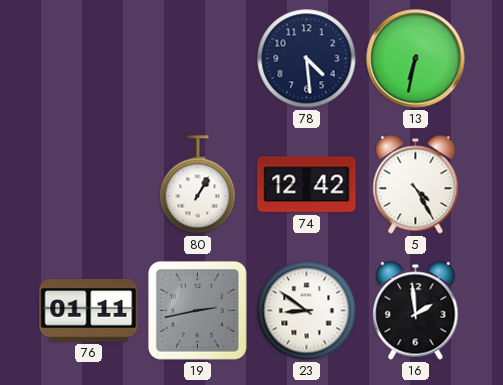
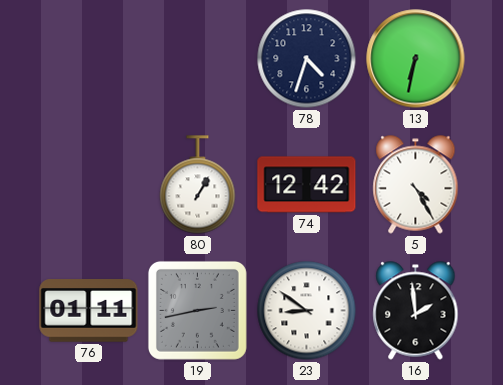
78: 4:29 -> 4:33
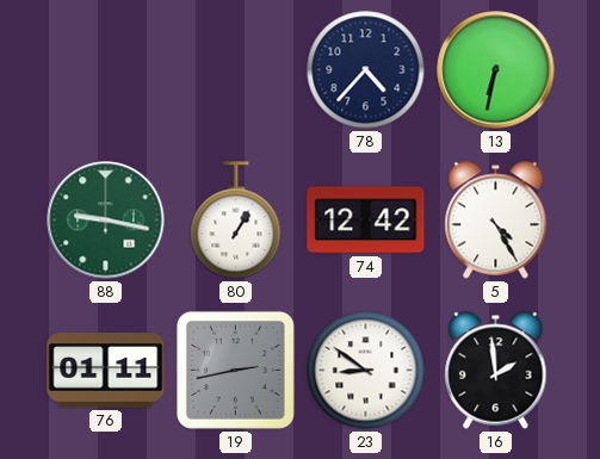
78: 4:33 -> 4:37
88: none -> 9:17
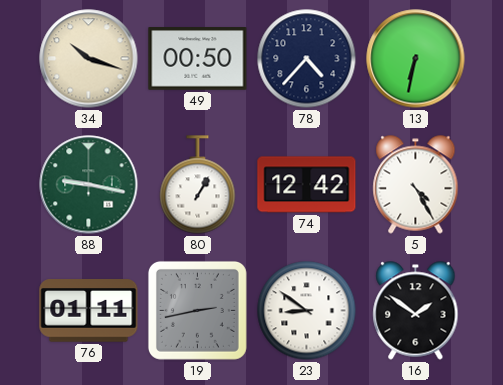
34: none -> 10:18
49: none -> 00:50
16: 1:59 -> 1:51
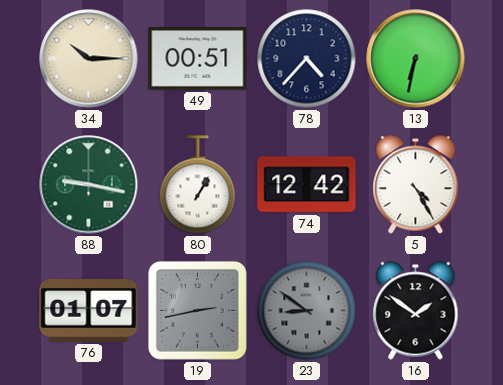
34: 10:18 -> 10:15
49: 00:50 -> 00:51
76: 01:11 -> 01:07
23 dial: white -> grey
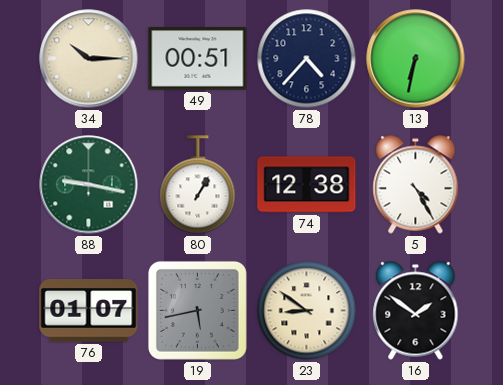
74: 12:42 -> 12:38
19: 2:43 -> 5:43
23 dial: grey -> cream
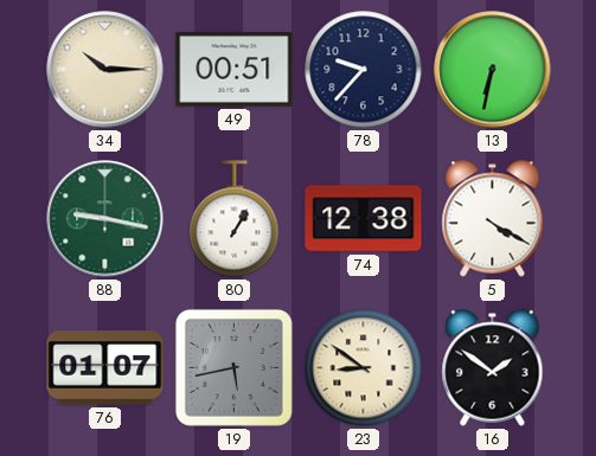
78: 4:37 -> 9:37
5: 4:25 -> 4:20
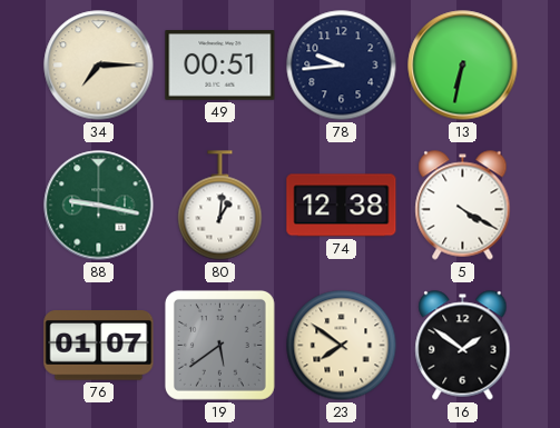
34: 10:15 -> 7:15
78: 9:37 -> 9:44
80: 1:05 -> 1:01
19: 5:43 -> 5:39
23: 8:51 -> 7:51
